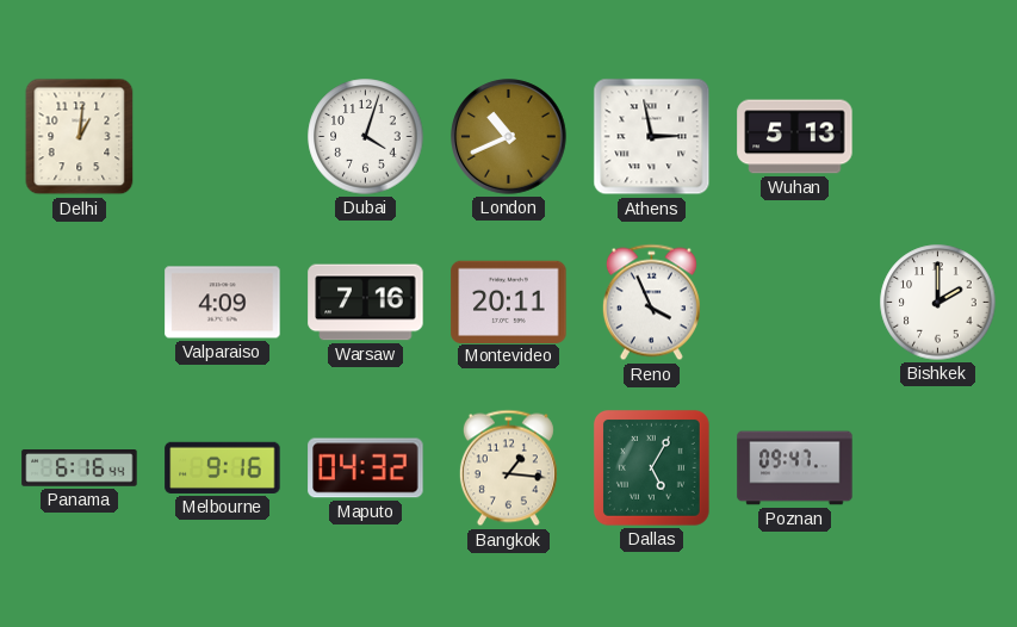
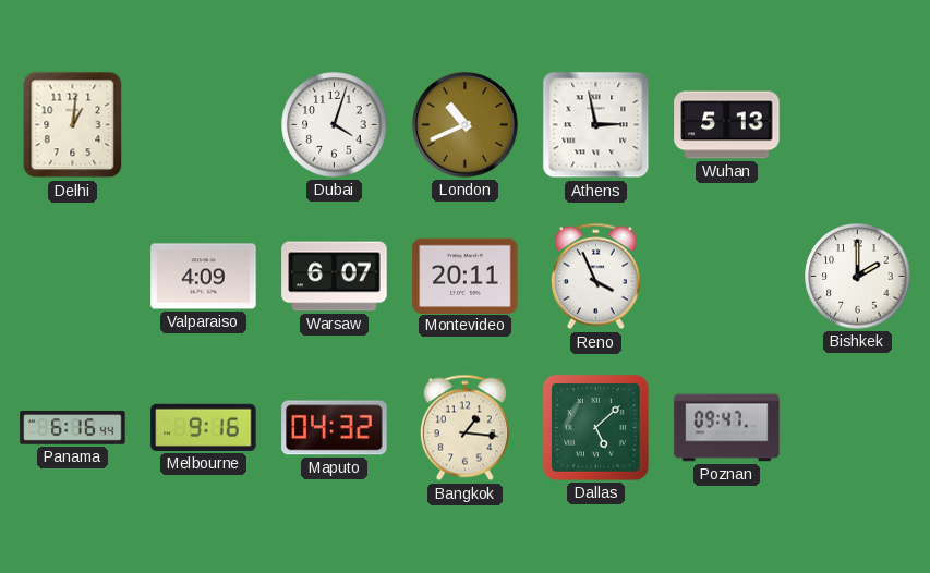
Warsaw: 7:16 -> 6:07
Dallas: 5:05 -> 5:08
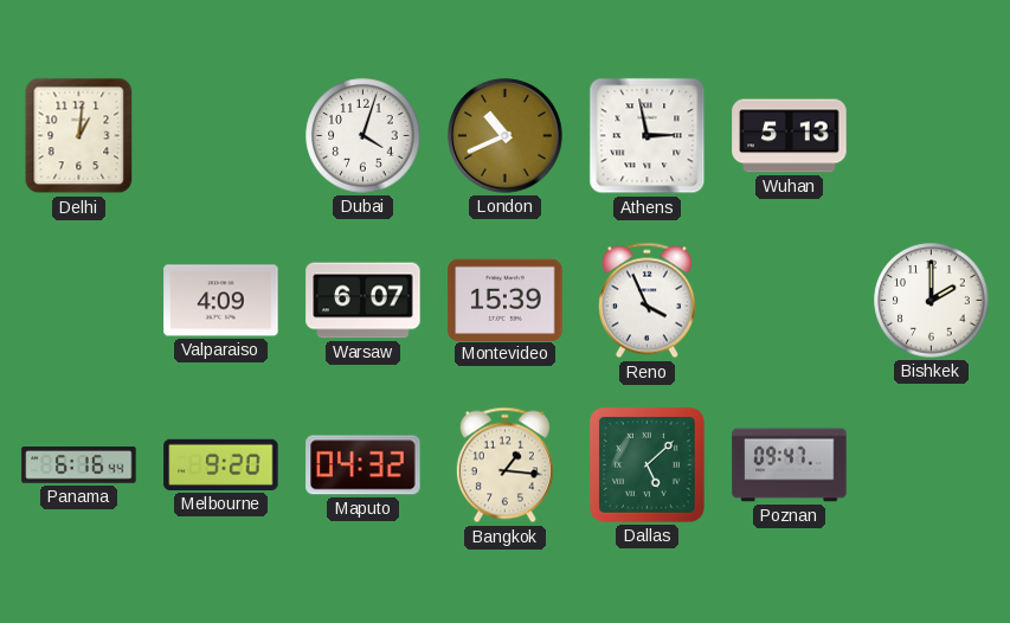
Montevideo: 20:11 -> 15:39
Melbourne: 9:16 -> 9:20
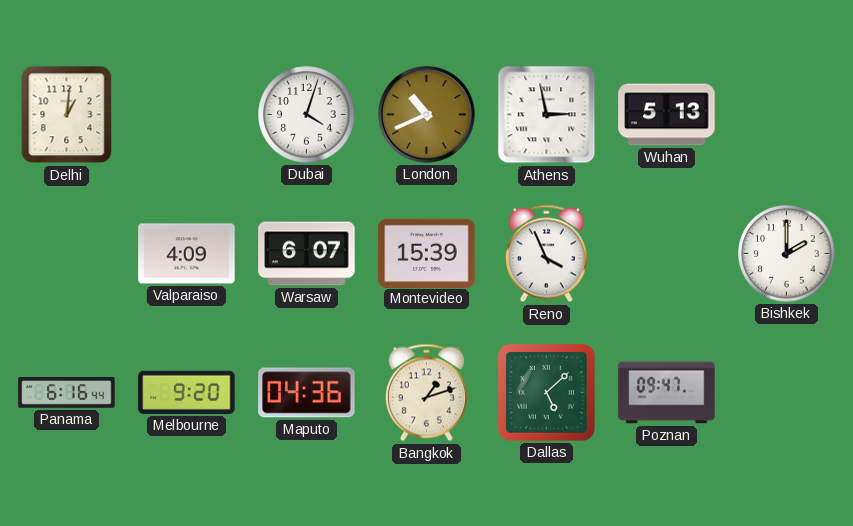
Maputo: 04:32 -> 04:36
Bangkok: 1:16 -> 1:12
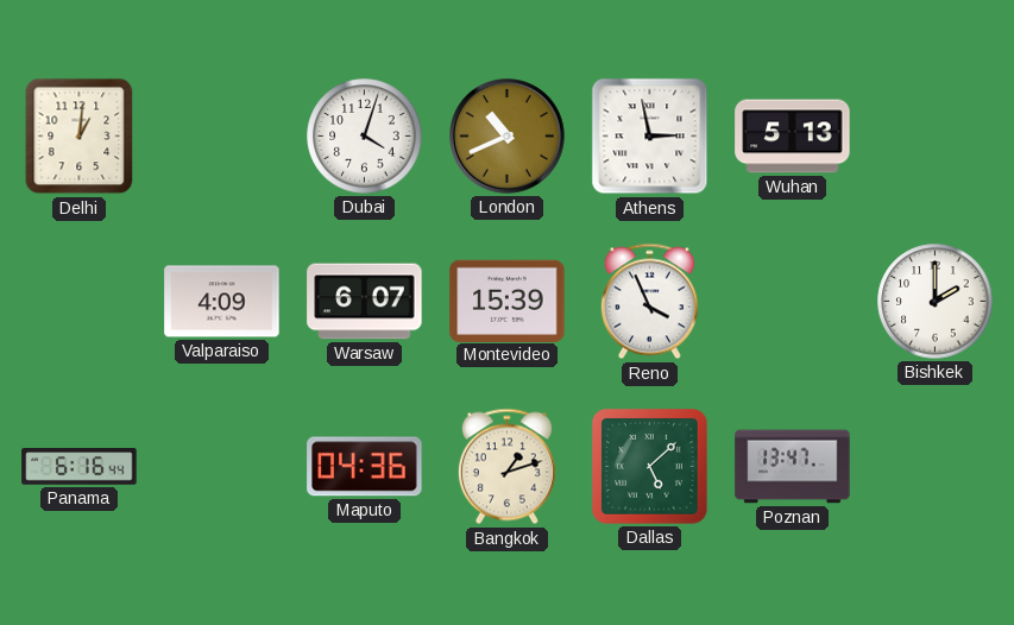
Melbourne: 9:20 -> none
Poznan: 09:47 -> 13:47
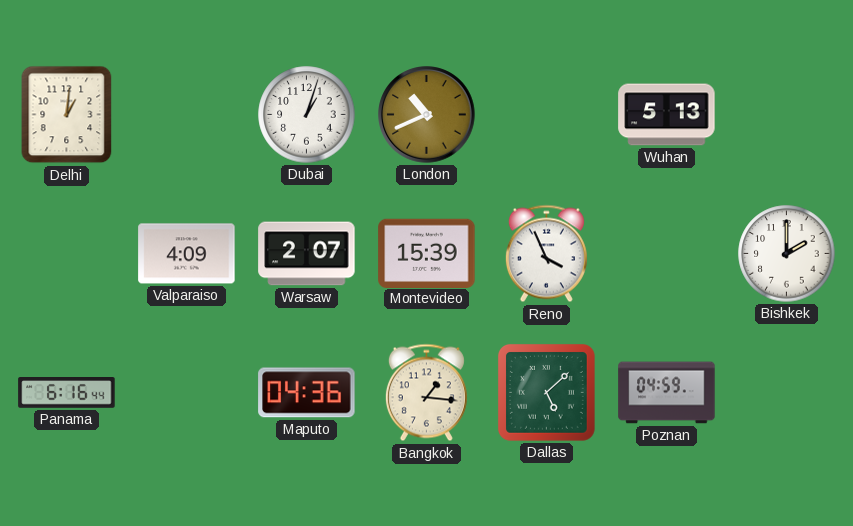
Dubai: 4:03 -> 1:03
Athens: 2:58 -> none
Warsaw: 6:07 -> 2:07
Bangkok: 1:12 -> 1:16
Poznan: 13:47 -> 04:59
